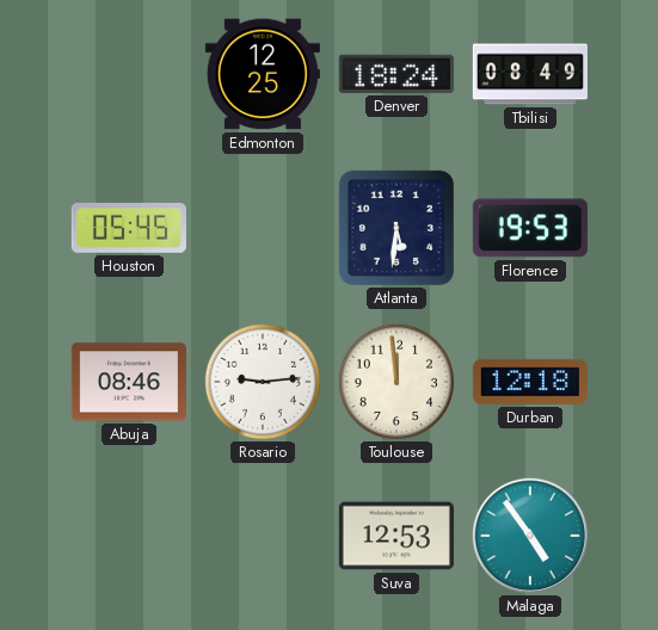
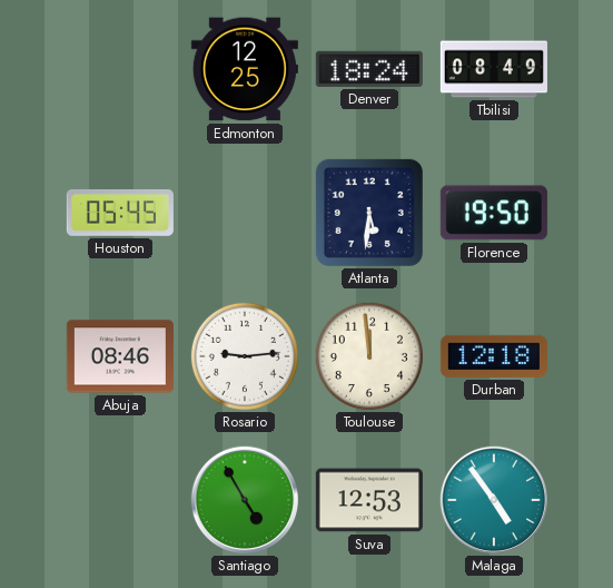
Florence: 19:53 -> 19:50
Santiago: none -> 4:55
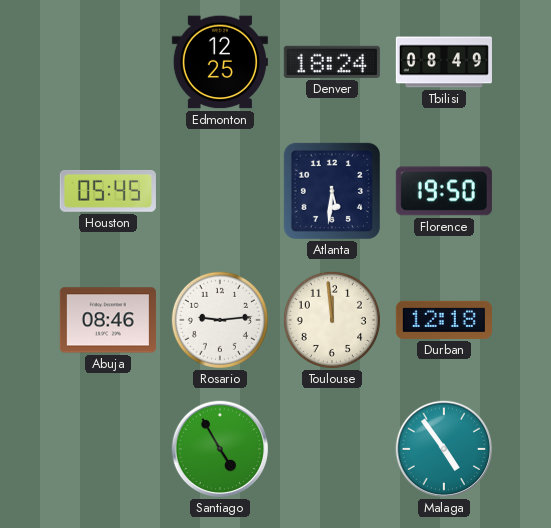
Suva: 12:53 -> none
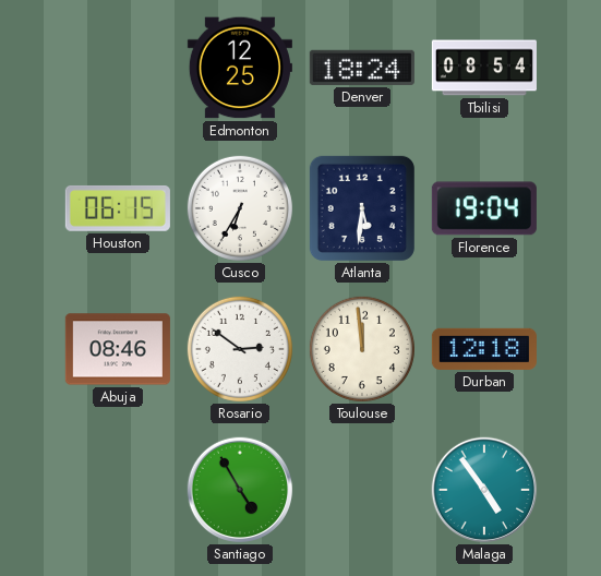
Tbilisi: 08:49 -> 08:54
Houston: 05:45 -> 06:15
Cusco: none -> 6:35
Florence: 19:50 -> 19:04
Rosario: 9:14 -> 2:51
